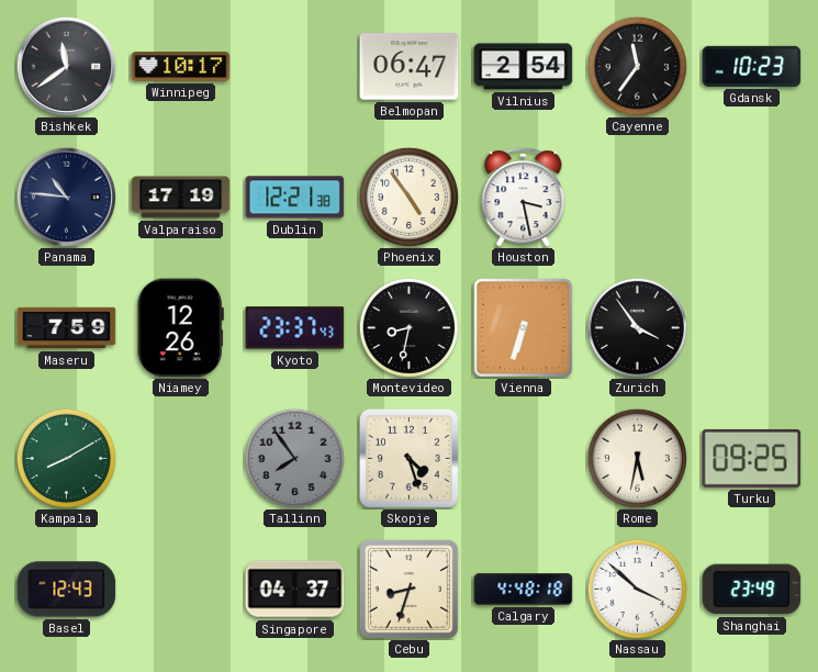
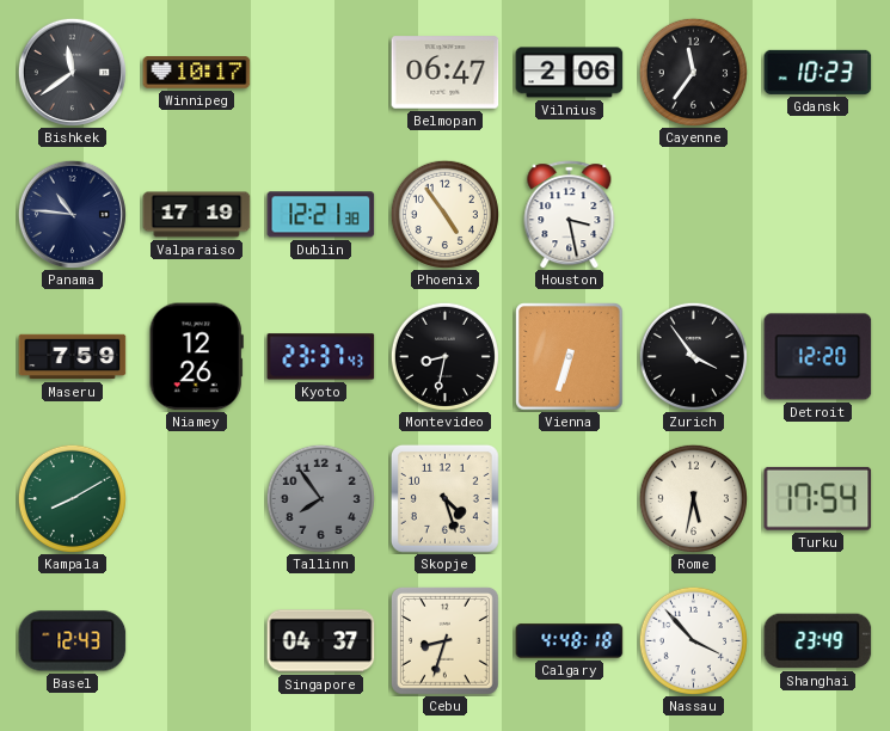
Vilnius: 2:54 -> 2:06
Detroit: none -> 12:20
Turku: 09:25 -> 17:54
Nassau: 3:52 -> 3:53
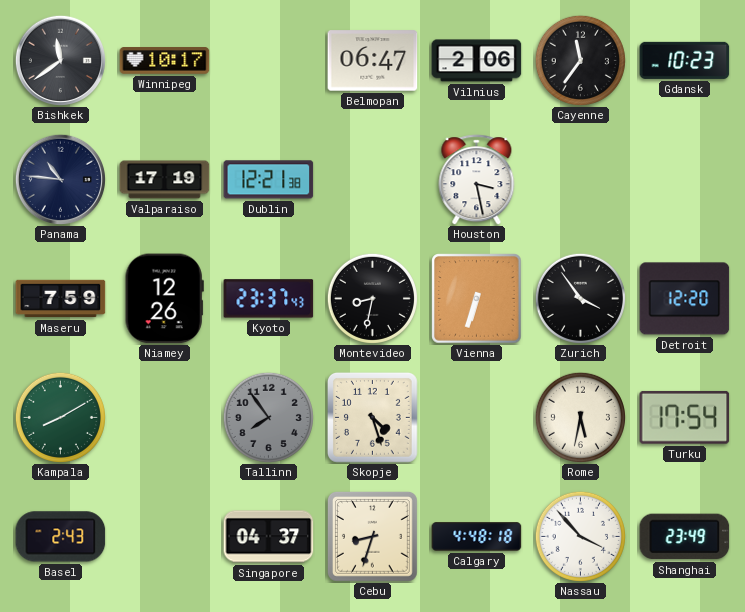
Phoenix: 4:54 -> none
Basel: 12:43 -> 2:43
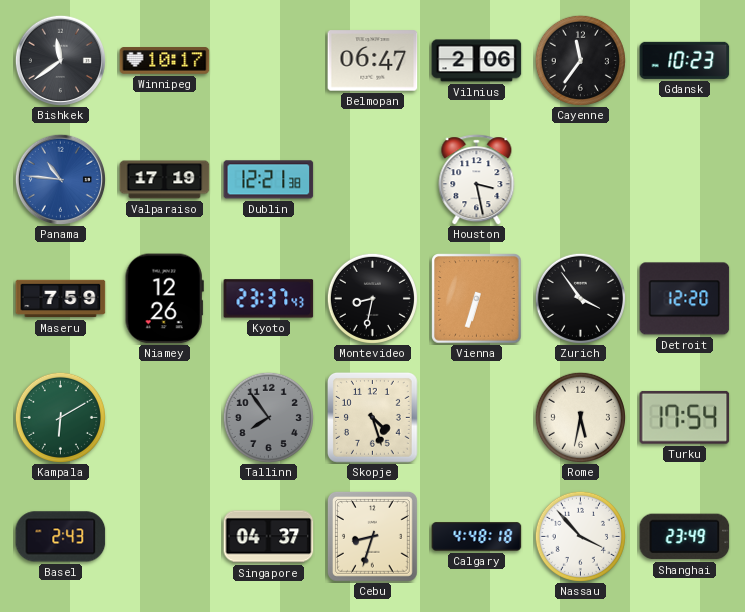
Panama dial: navy -> blue
Kampala: 8:10 -> 6:10
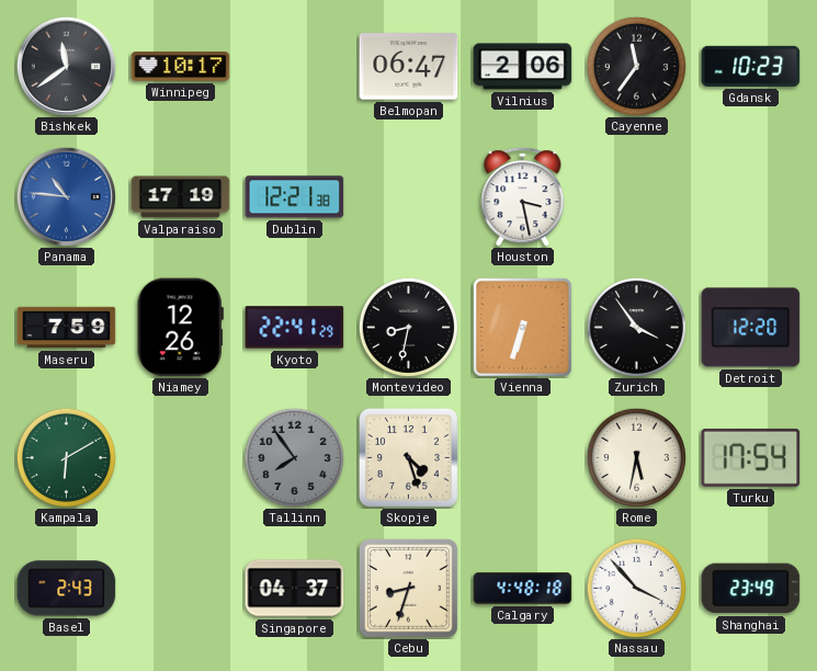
Kyoto: 23:37 -> 22:41
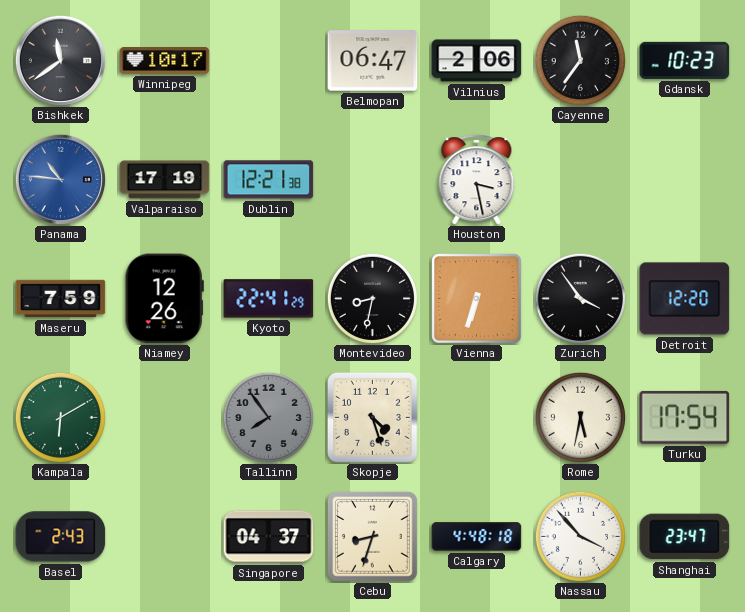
Shanghai: 23:49 -> 23:47
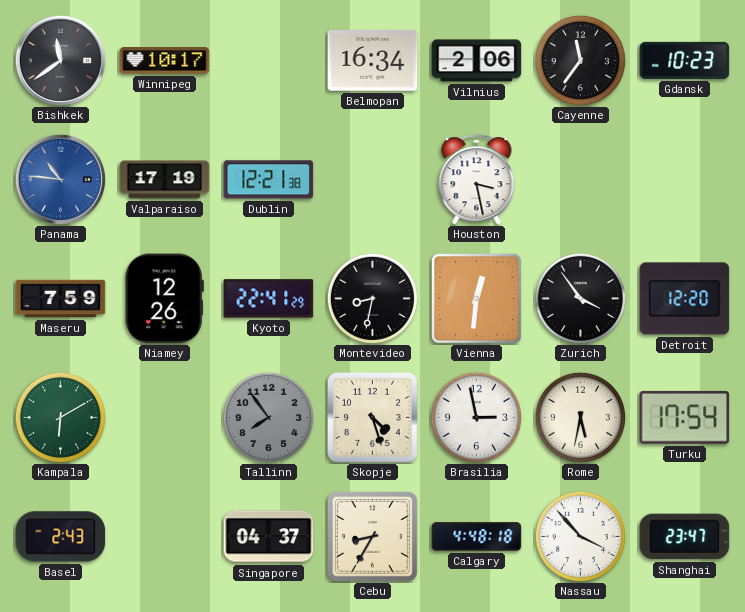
Belmopan: 06:47 -> 16:34
Vienna: 6:33 -> 12:31
Brasilia: none -> 2:58
Cebu: 8:33 -> 8:35
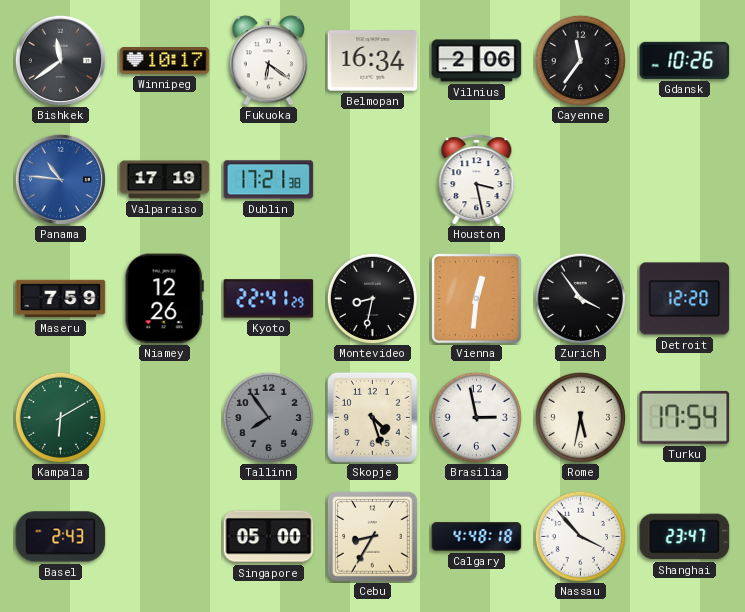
Fukuoka: none -> 6:21
Gdansk: 10:23 -> 10:26
Dublin: 12:21 -> 17:21
Singapore: 04:37 -> 05:00
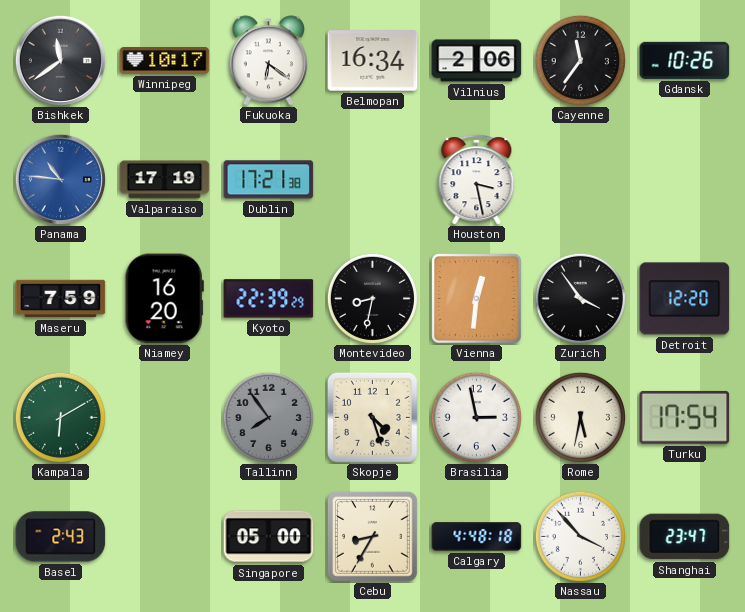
Niamey: 12:26 -> 16:20
Kyoto: 22:41 -> 22:39
